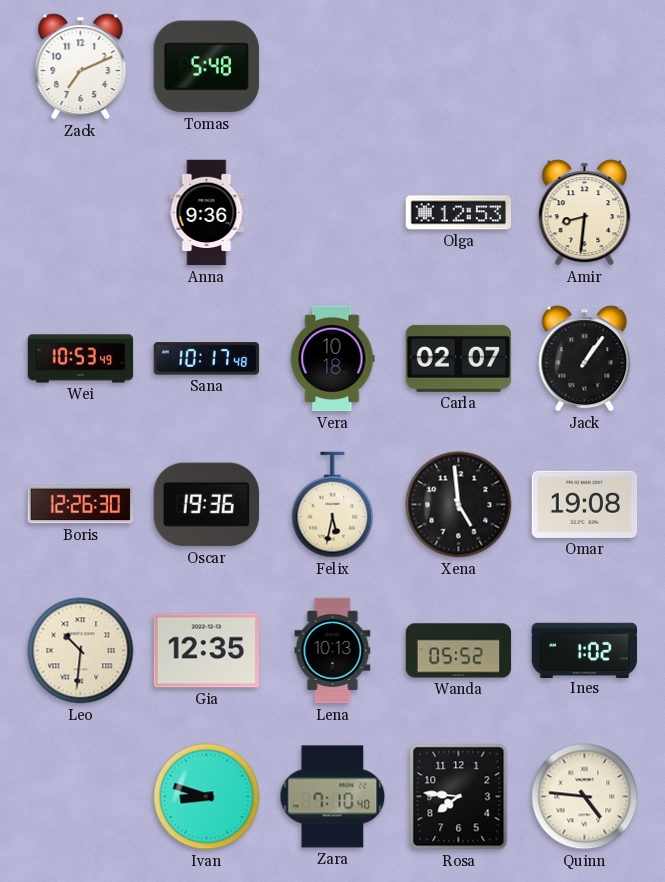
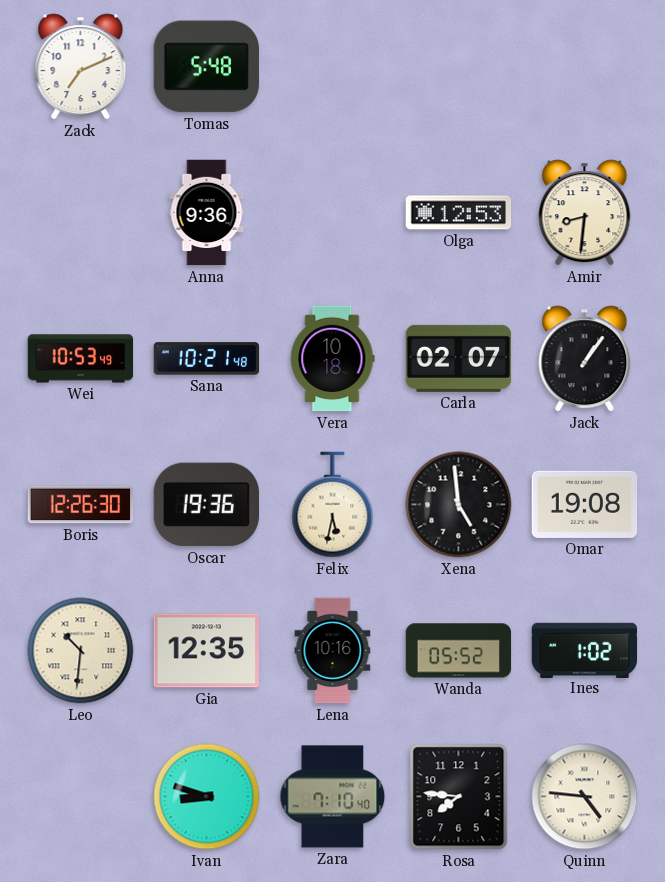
Sana: 10:17 -> 10:21
Lena: 10:13 -> 10:16
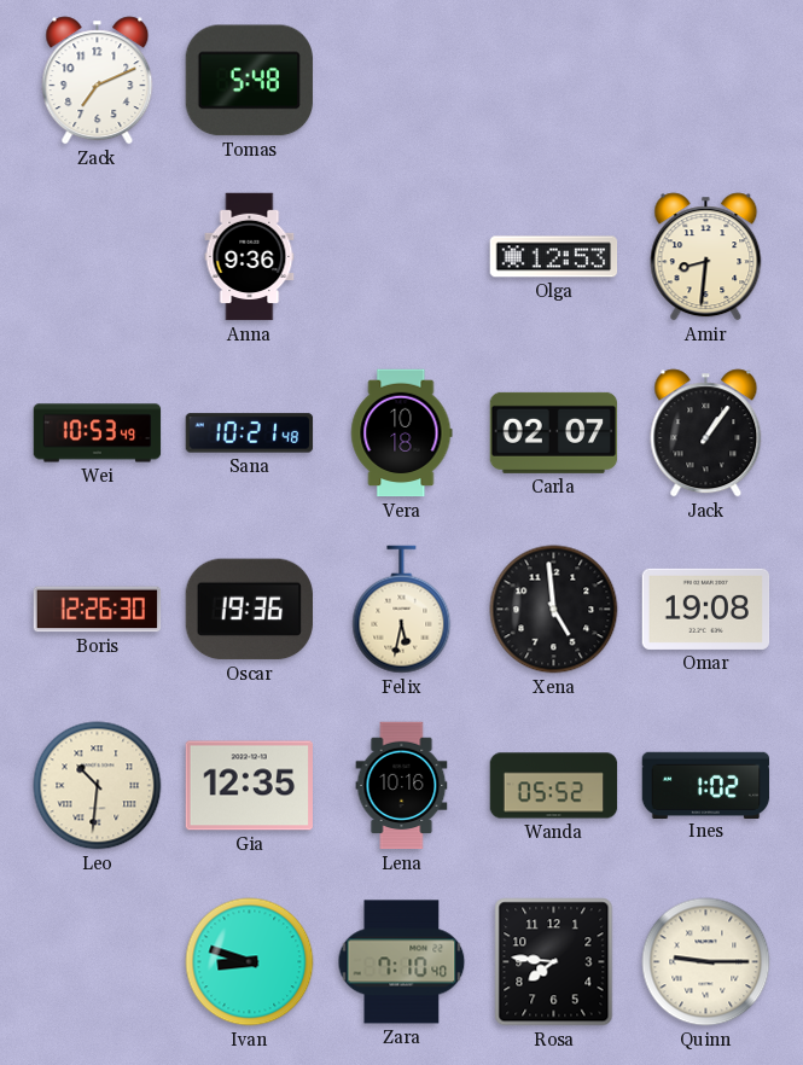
Quinn: 4:46 -> 9:15
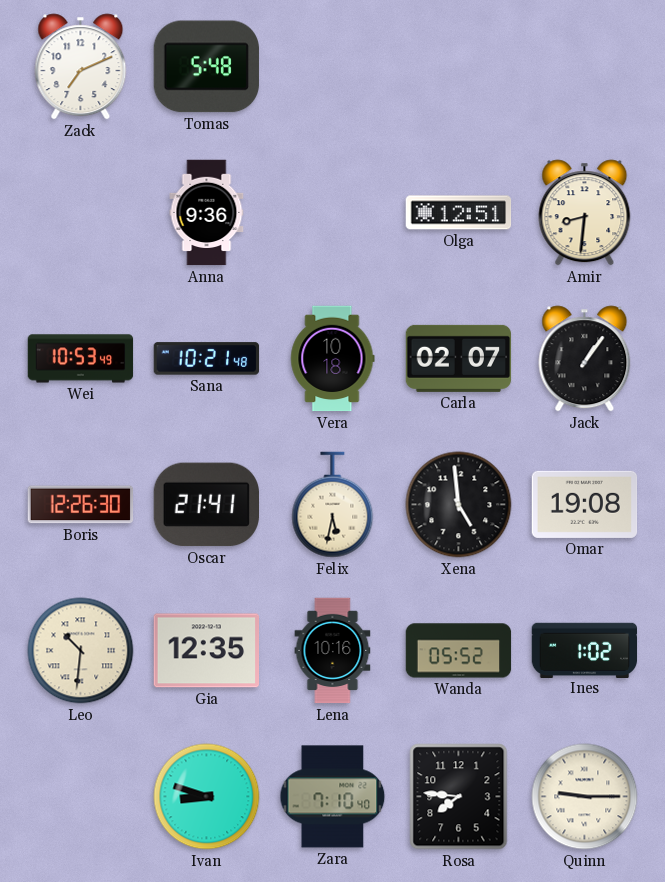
Olga: 12:53 -> 12:51
Oscar: 19:36 -> 21:41
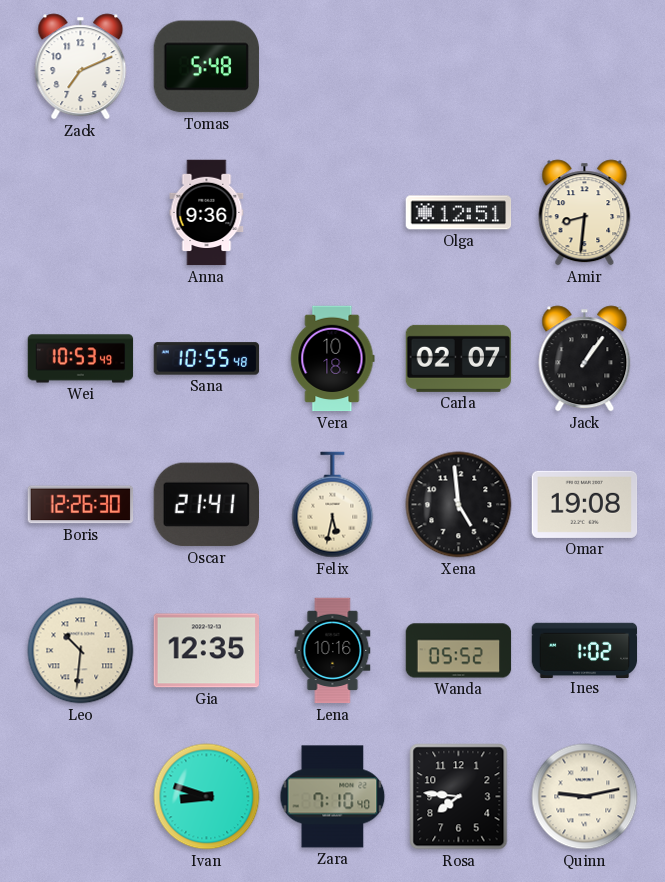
Sana: 10:21 -> 10:55
Quinn: 9:15 -> 9:13
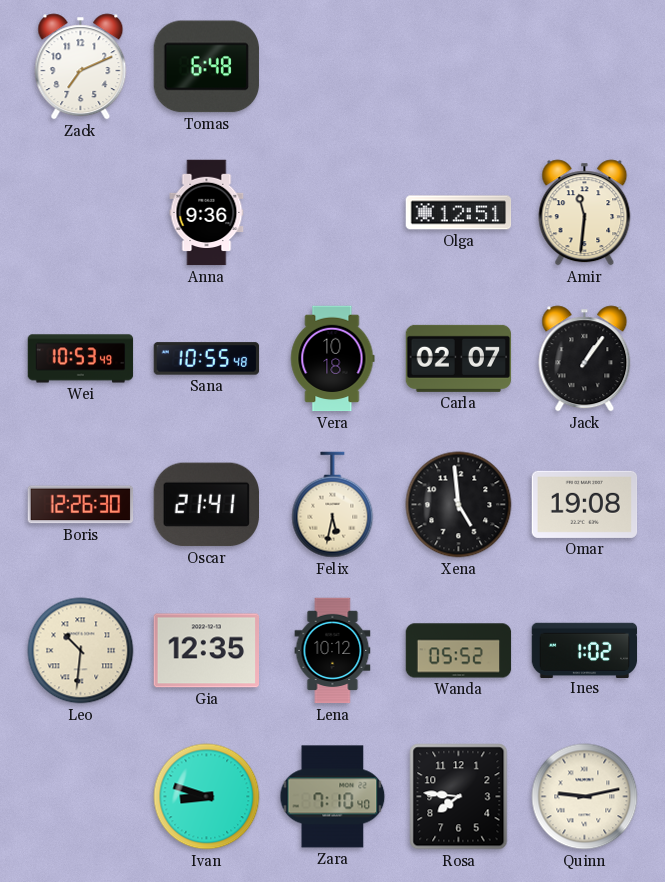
Tomas: 5:48 -> 6:48
Amir: 8:31 -> 11:31
Lena: 10:16 -> 10:12
